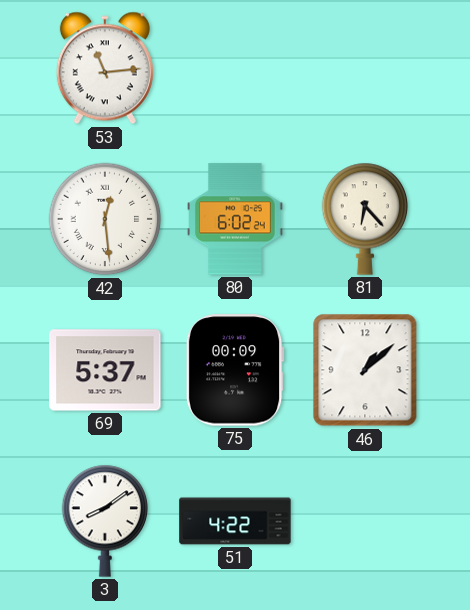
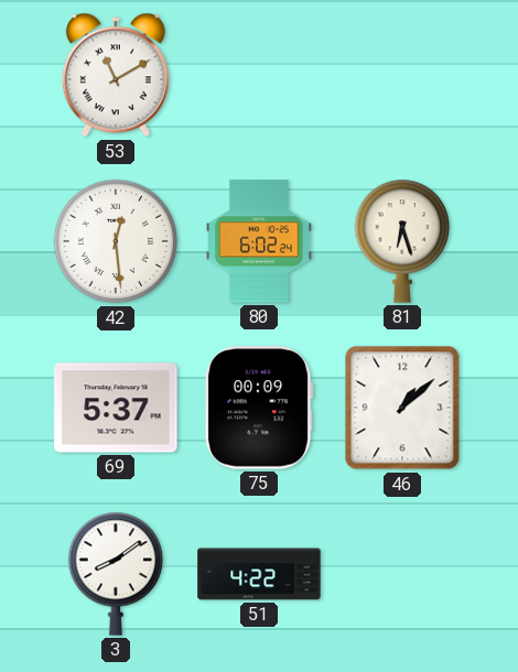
53: 11:14 -> 11:10
81: 6:23 -> 6:27
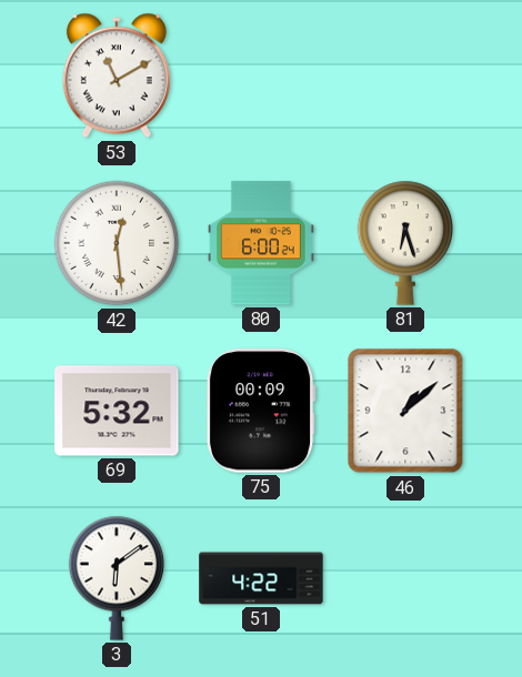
80: 6:02 -> 6:00
69: 5:37 -> 5:32
3: 8:09 -> 6:09
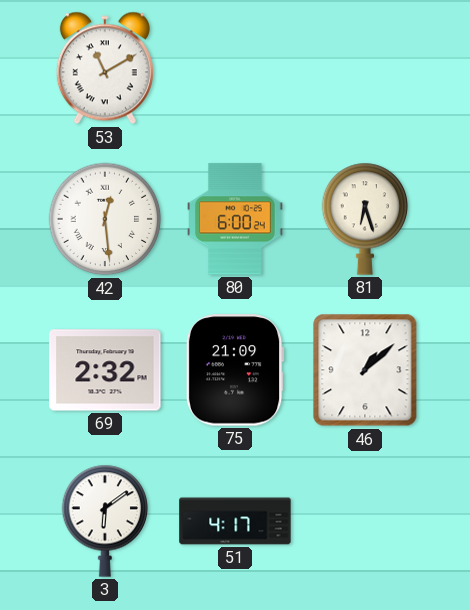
69: 5:32 -> 2:32
75: 00:09 -> 21:09
51: 4:22 -> 4:17
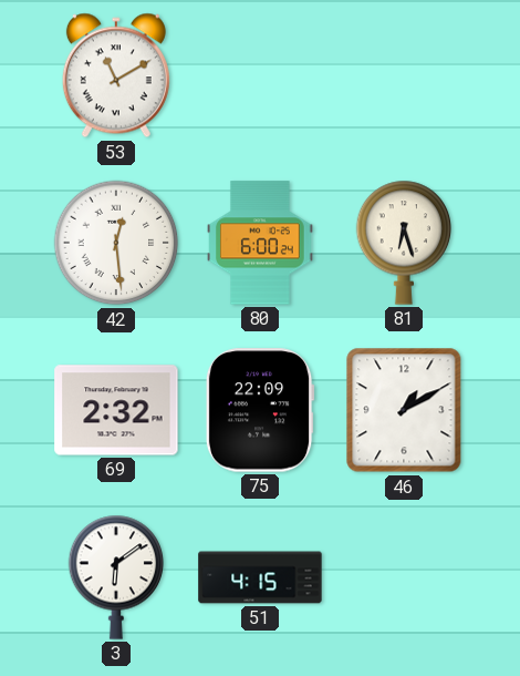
75: 21:09 -> 22:09
46: 1:08 -> 1:10
51: 4:17 -> 4:15
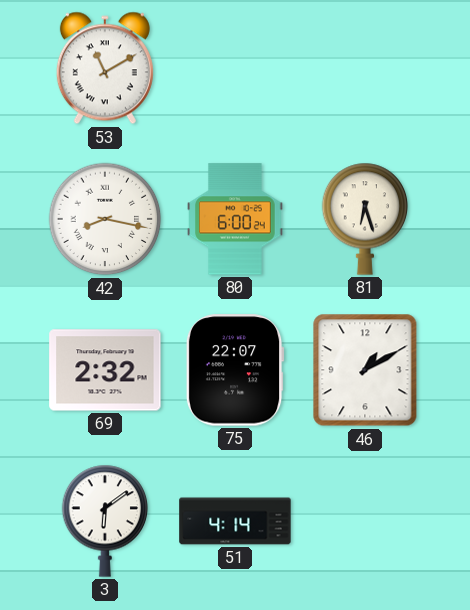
42: 12:29 -> 8:17
75: 22:09 -> 22:07
51: 4:15 -> 4:14
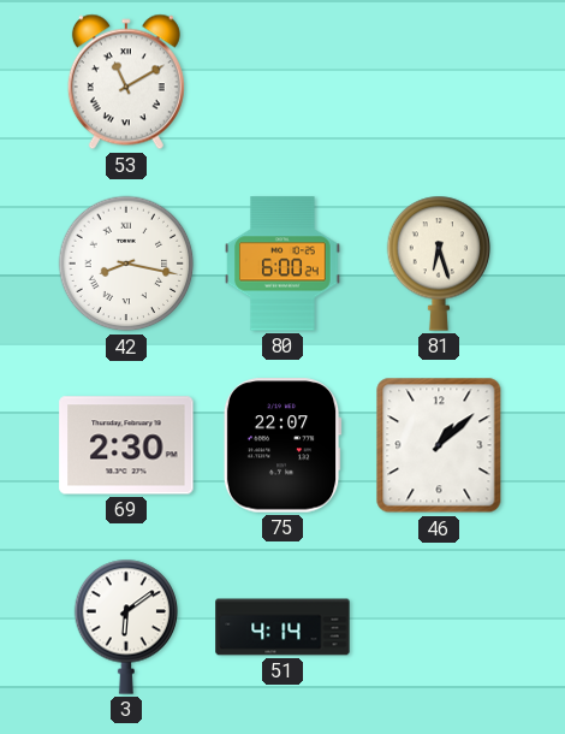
69: 2:32 -> 2:30
46: 1:10 -> 1:08
